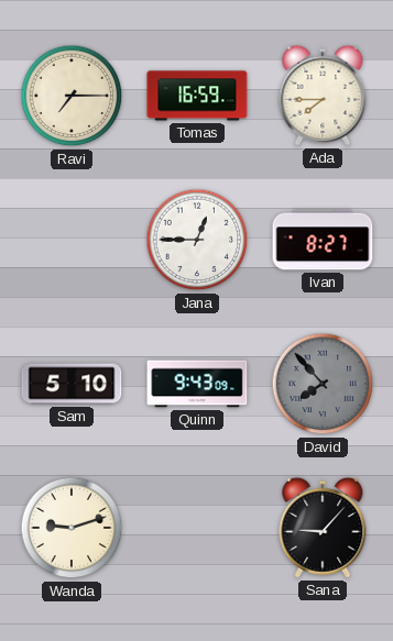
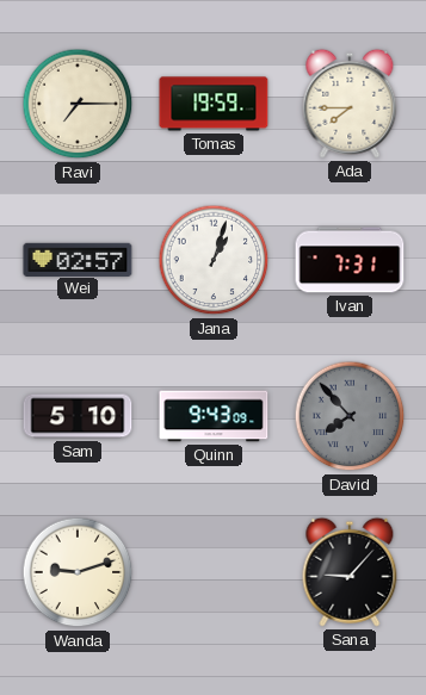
Tomas: 16:59 -> 19:59
Wei: none -> 02:57
Jana: 12:45 -> 1:03
Ivan: 8:27 -> 7:31
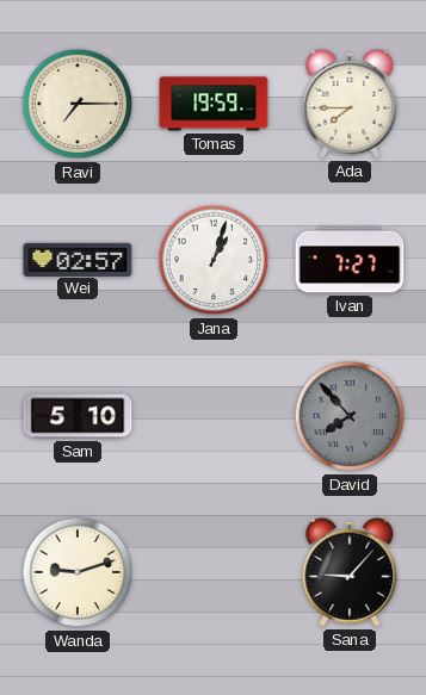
Ivan: 7:31 -> 7:27
Quinn: 9:43 -> none
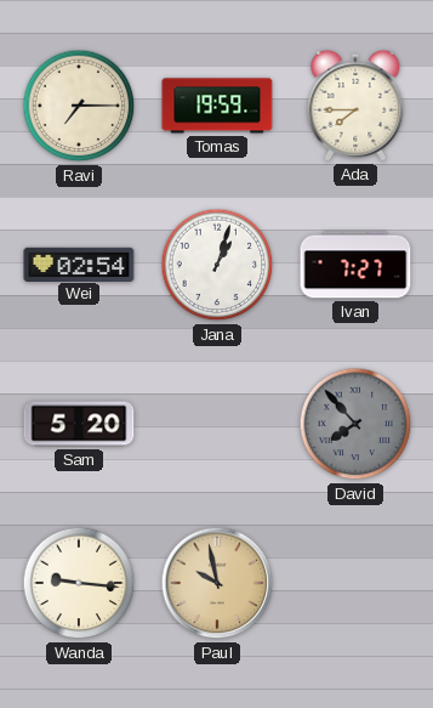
Wei: 02:57 -> 02:54
Sam: 5:10 -> 5:20
Wanda: 9:12 -> 9:16
Paul: none -> 9:58
Sana: 9:07 -> none
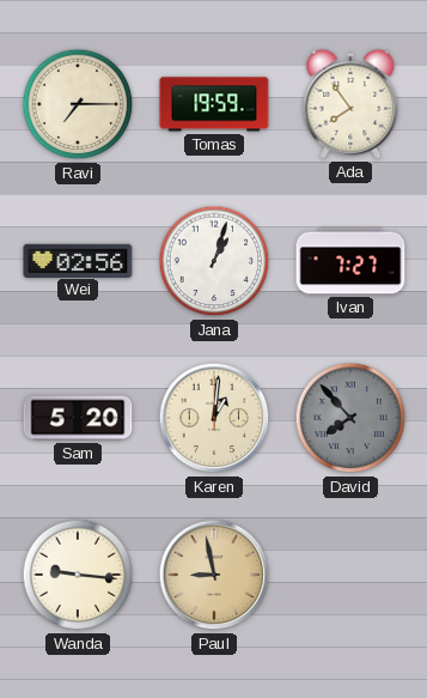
Ada: 7:45 -> 7:54
Wei: 02:54 -> 02:56
Karen: none -> 1:01
Paul: 9:58 -> 8:58
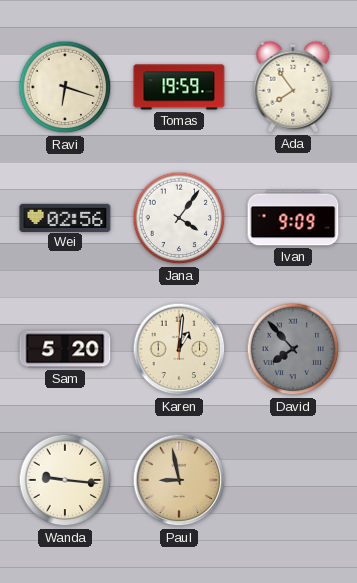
Ravi: 7:15 -> 6:18
Jana: 1:03 -> 4:06
Ivan: 7:27 -> 9:09
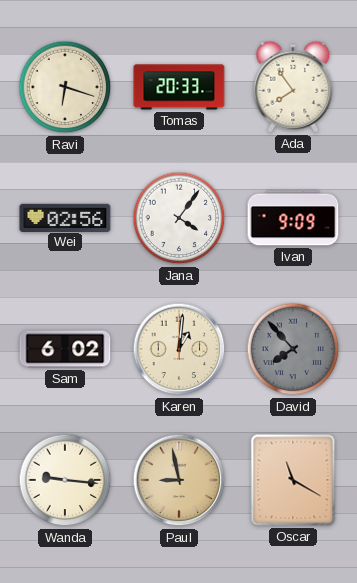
Tomas: 19:59 -> 20:33
Sam: 5:20 -> 6:02
Oscar: none -> 11:20
